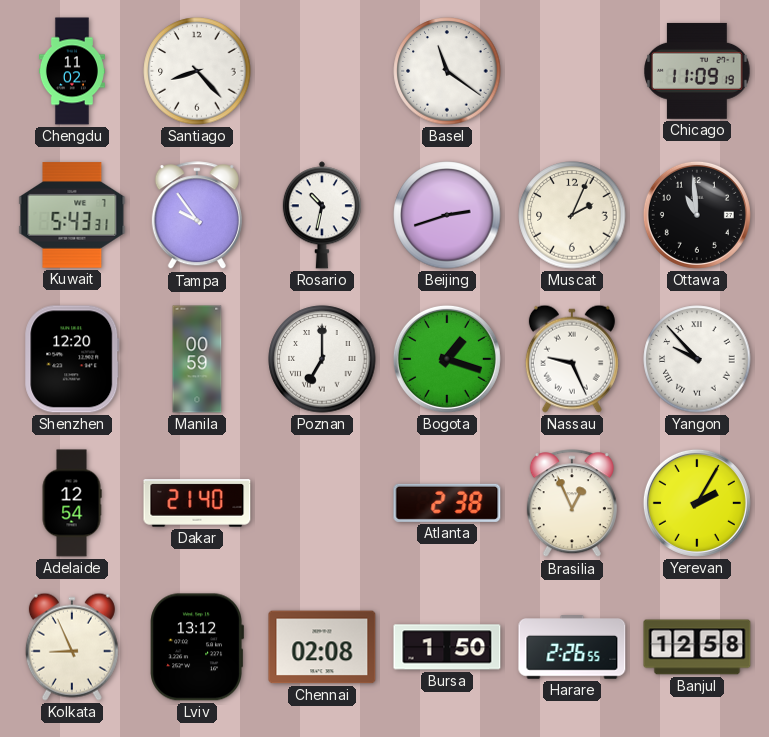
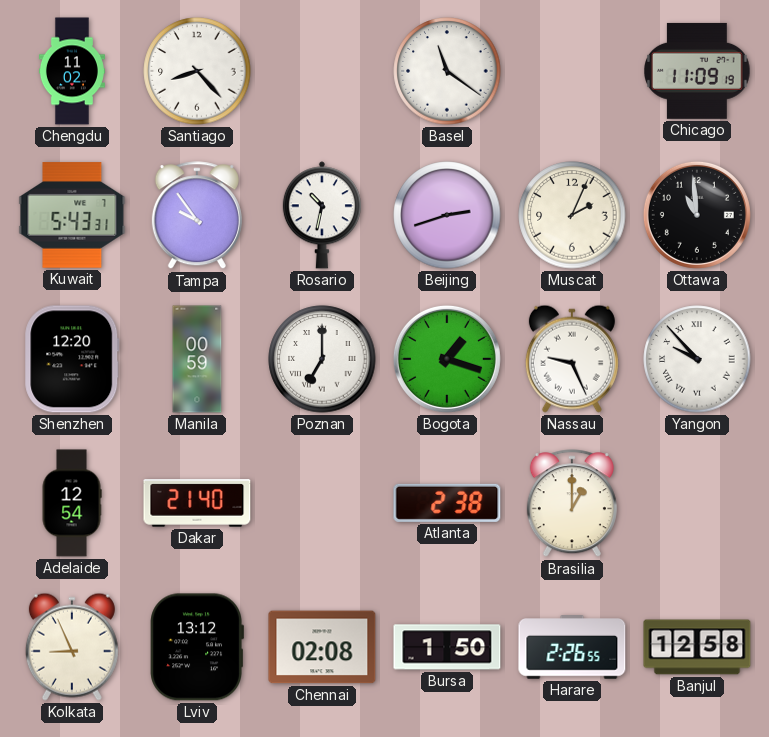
Brasilia: 12:56 -> 1:00
Yerevan: 2:05 -> none
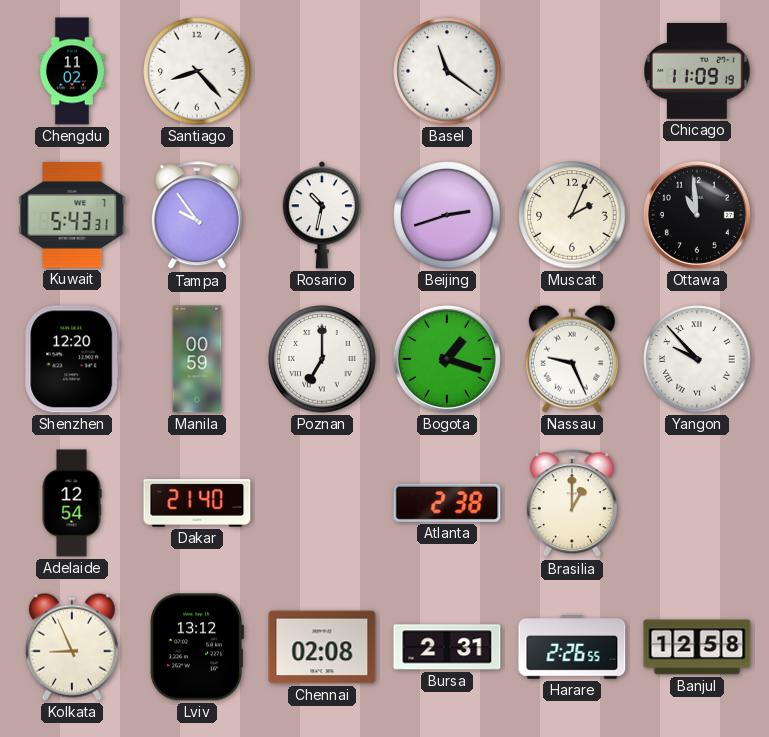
Bursa: 1:50 -> 2:31
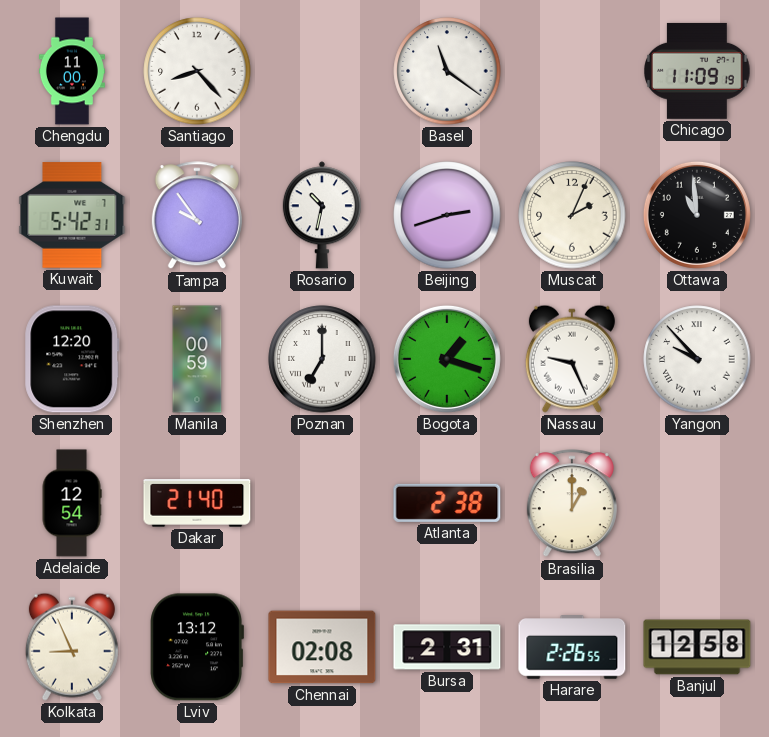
Chengdu: 11:02 -> 11:00
Kuwait: 5:43 -> 5:42
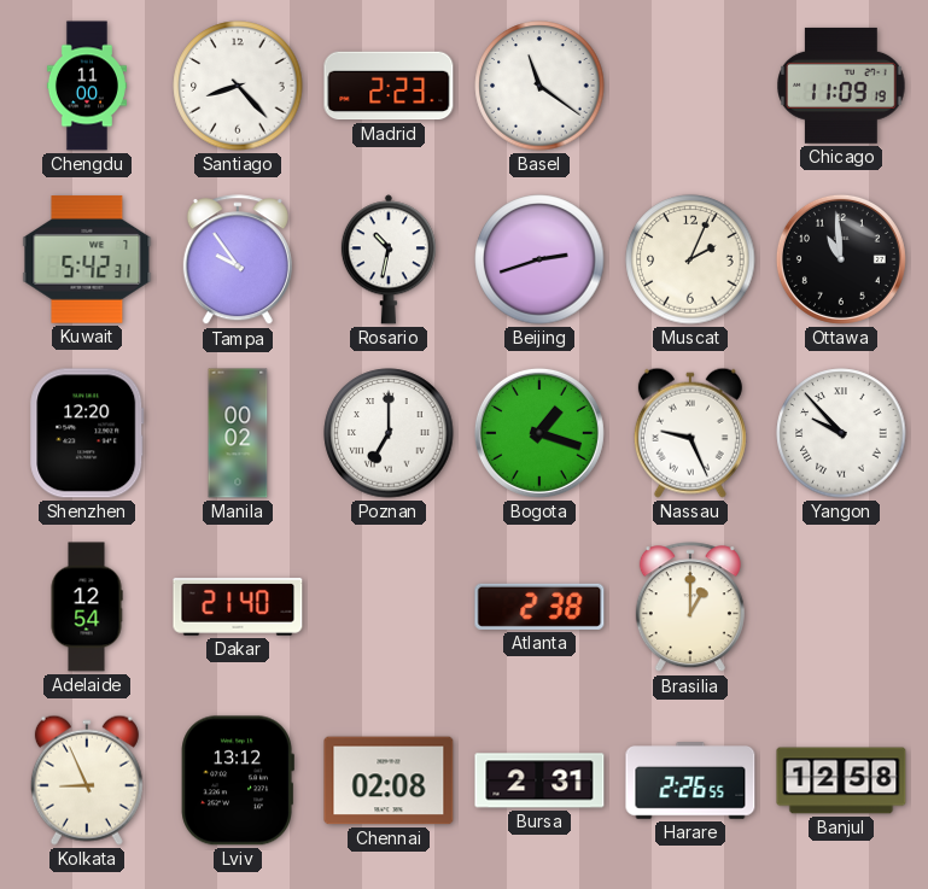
Madrid: none -> 2:23
Manila: 00:59 -> 00:02
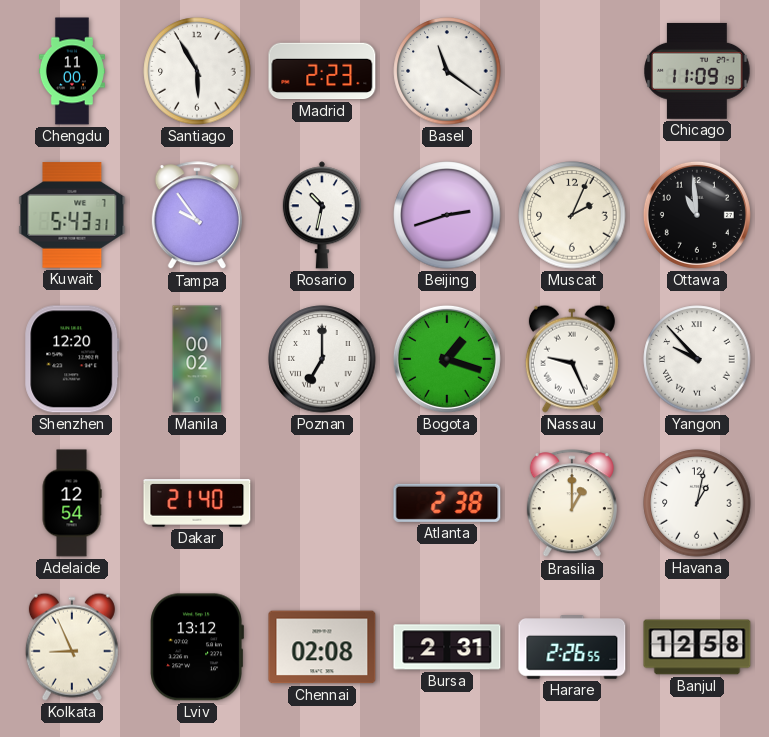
Santiago: 8:23 -> 5:55
Kuwait: 5:42 -> 5:43
Havana: none -> 1:02
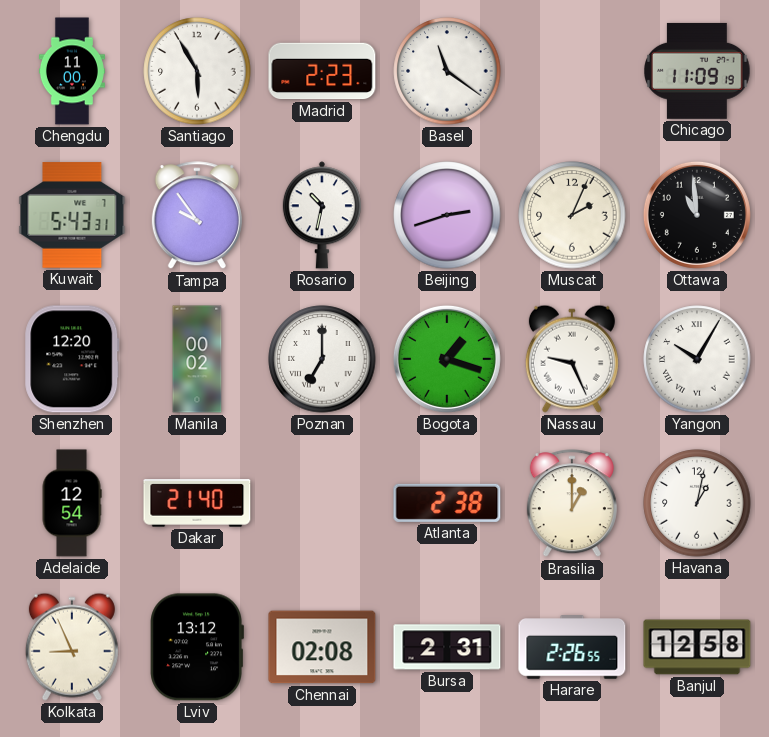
Yangon: 9:53 -> 10:05
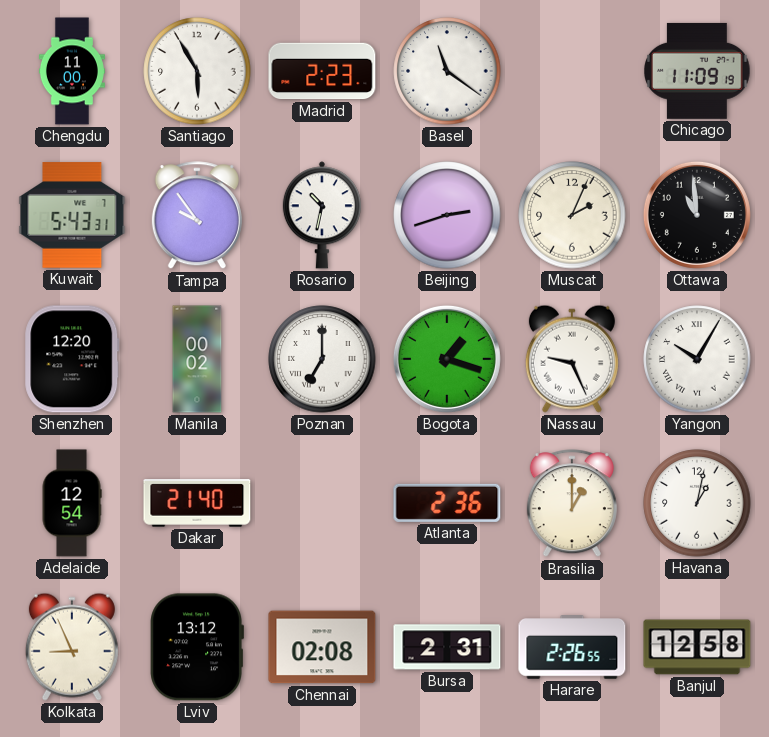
Atlanta: 2:38 -> 2:36
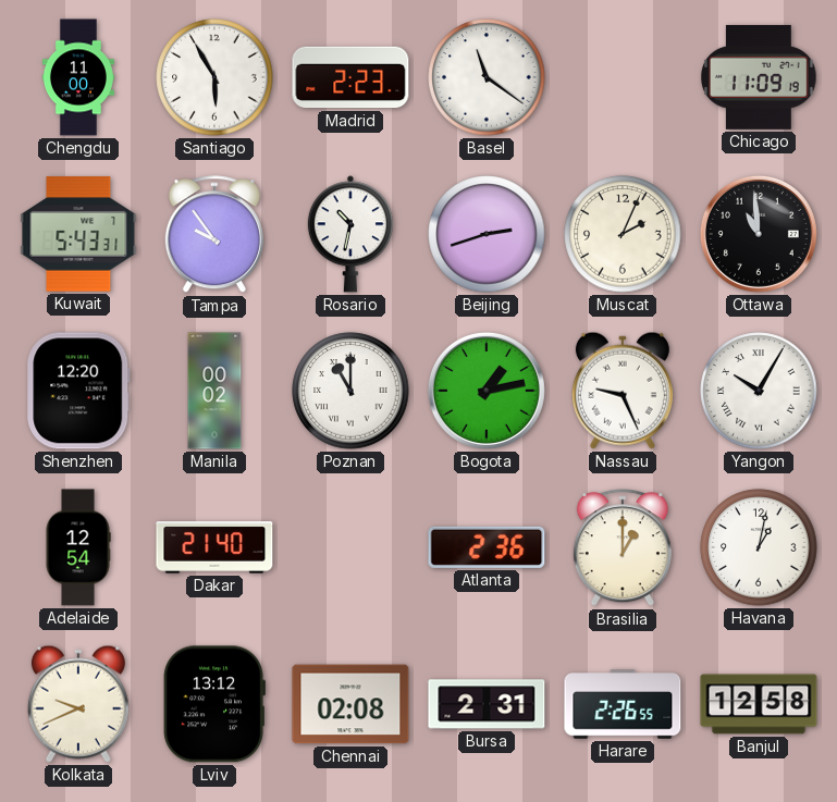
Poznan: 7:00 -> 11:00
Bogota: 1:18 -> 1:13
Kolkata: 8:56 -> 9:41
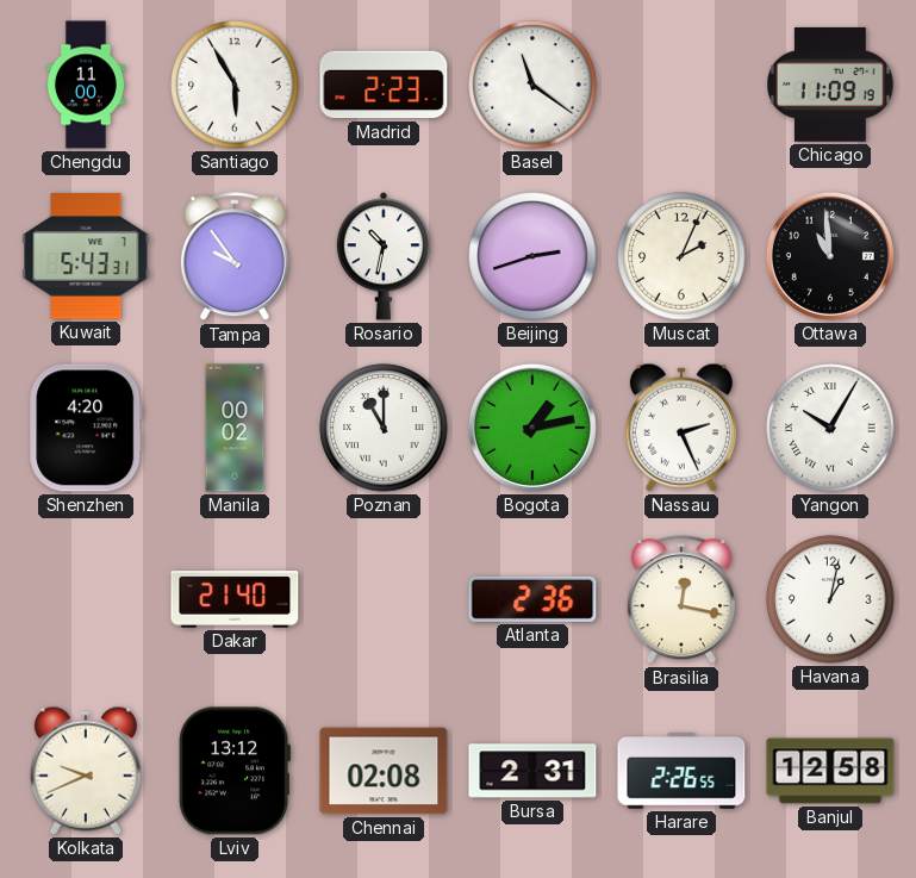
Shenzhen: 12:20 -> 4:20
Nassau: 9:26 -> 2:26
Adelaide: 12:54 -> none
Brasilia: 1:00 -> 12:17
